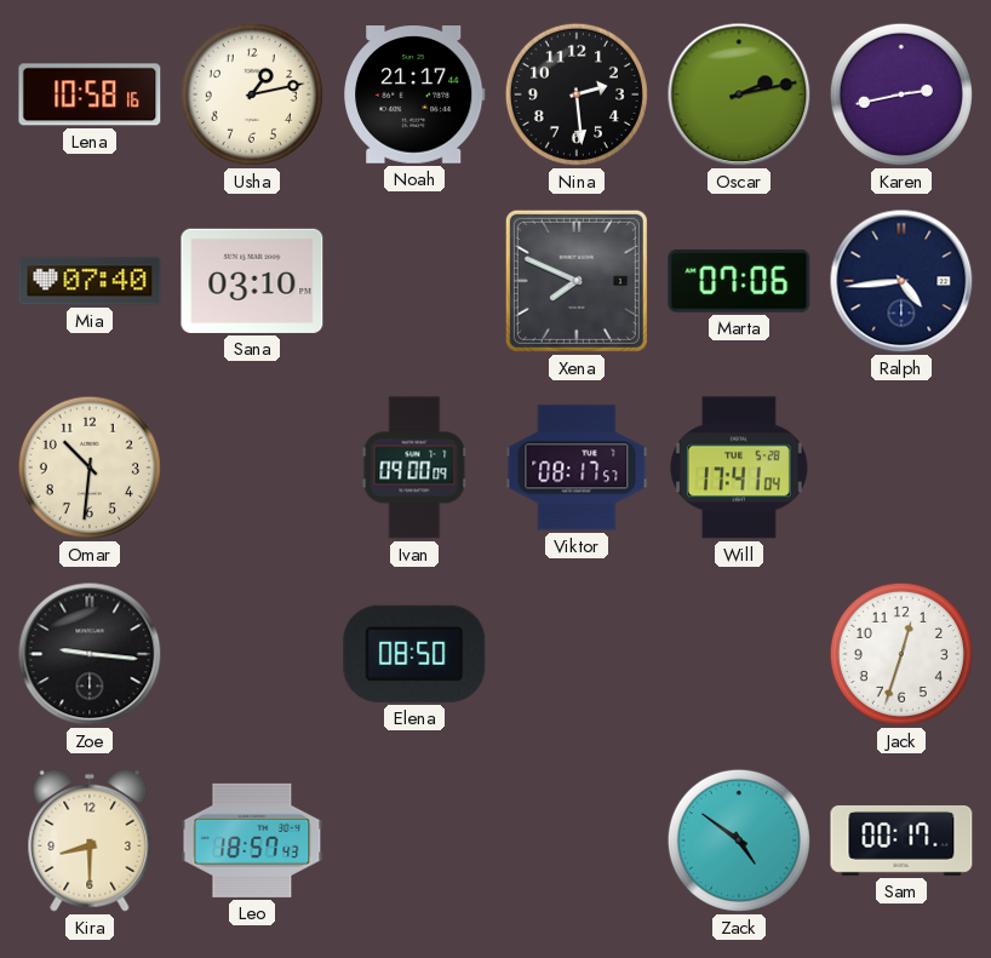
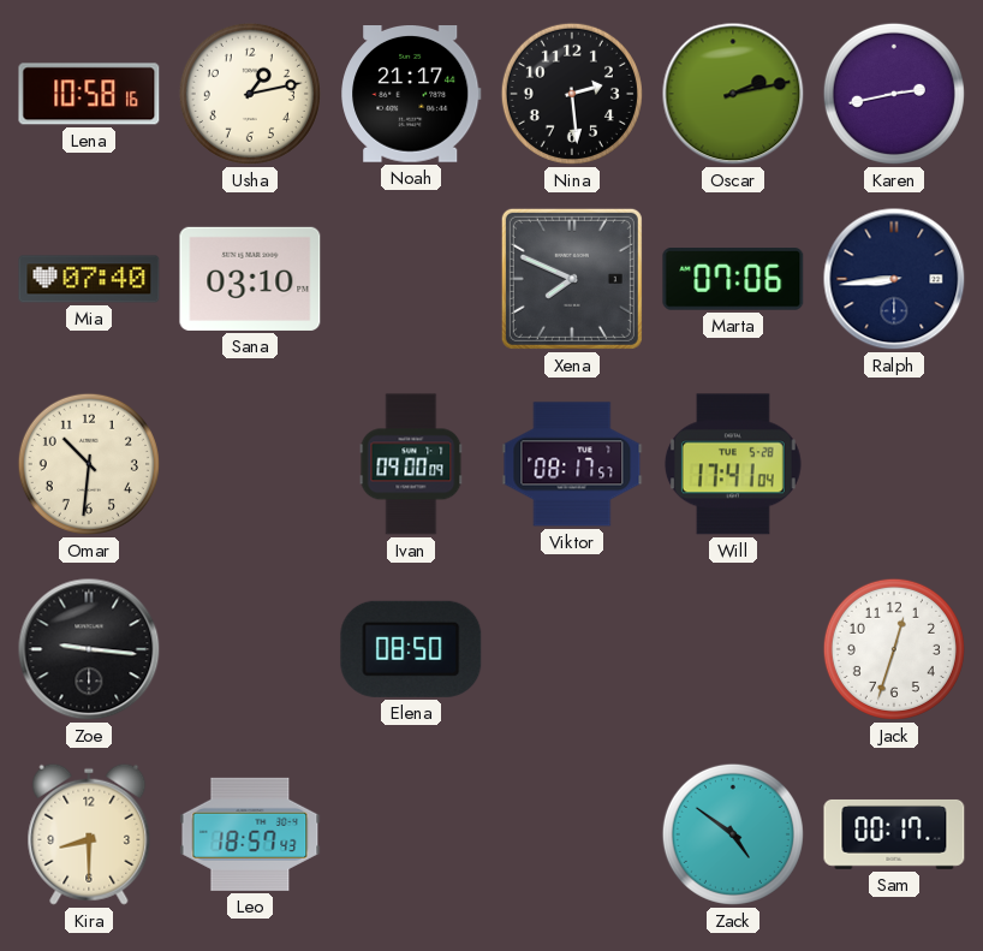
Ralph: 4:44 -> 8:44
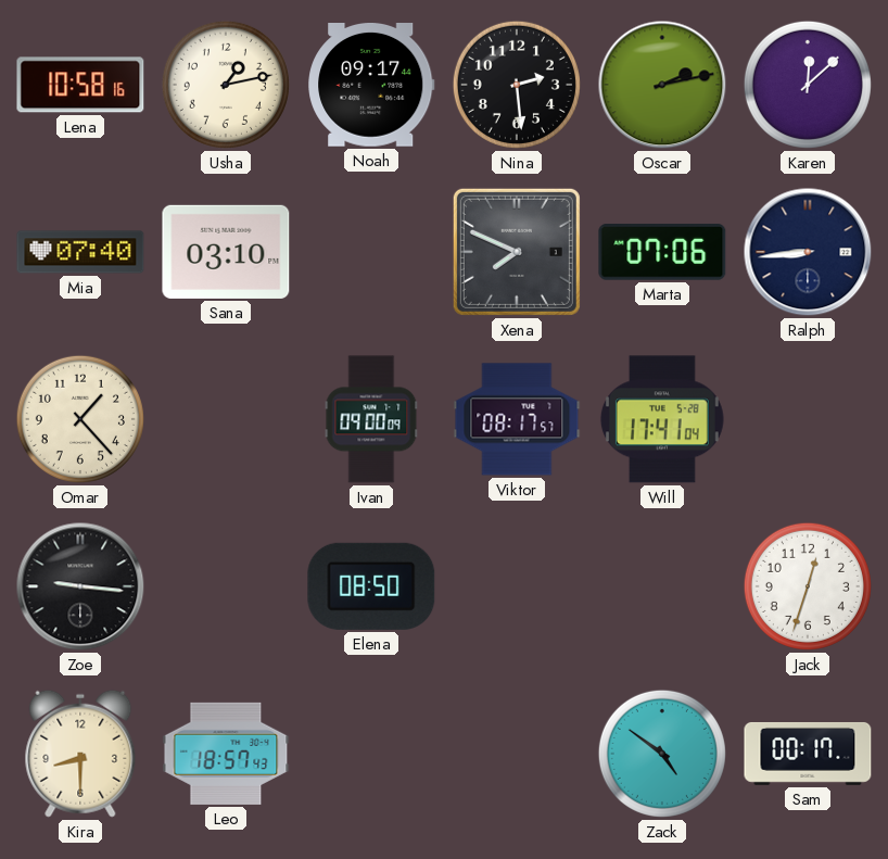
Noah: 21:17 -> 09:17
Karen: 2:43 -> 12:08
Omar: 10:31 -> 1:23
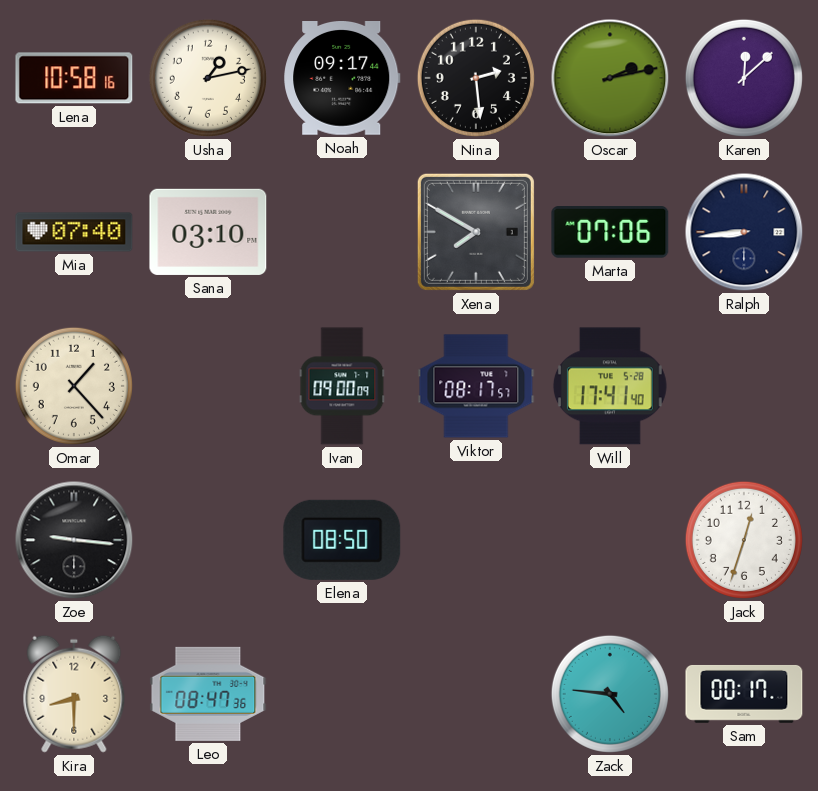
Xena: 7:49 -> 7:50
Will: 17:41:04 -> 17:41:40
Leo: 18:57 -> 08:47
Zack: 4:51 -> 4:46
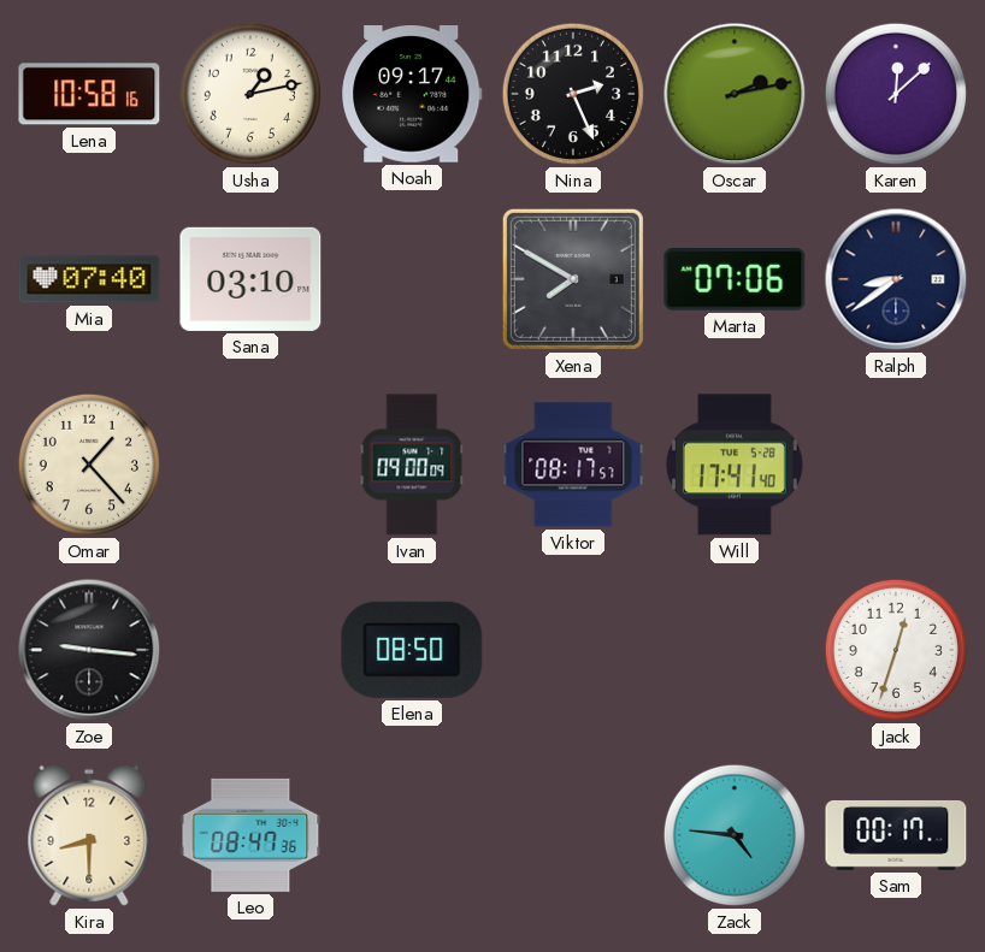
Nina: 2:29 -> 2:26
Ralph: 8:44 -> 8:39
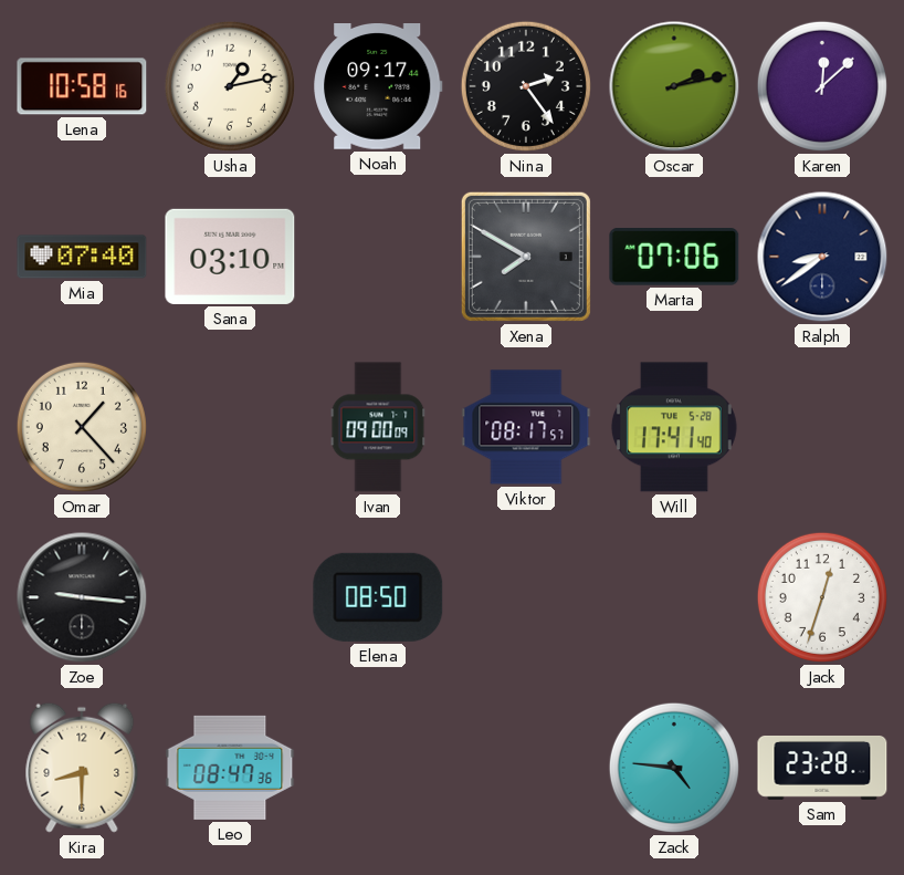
Nina: 2:26 -> 2:24
Sam: 00:17 -> 23:28
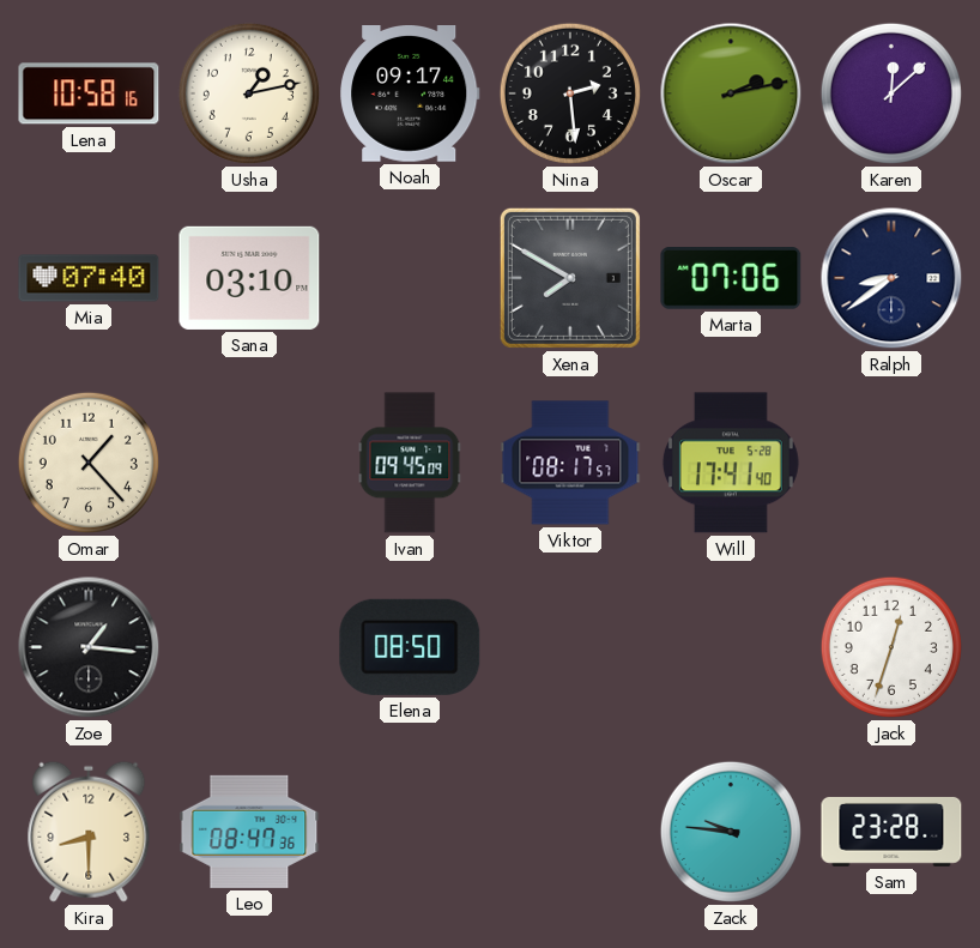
Nina: 2:24 -> 2:29
Ivan: 09:00 -> 09:45
Zoe: 9:16 -> 1:16
Zack: 4:46 -> 9:46
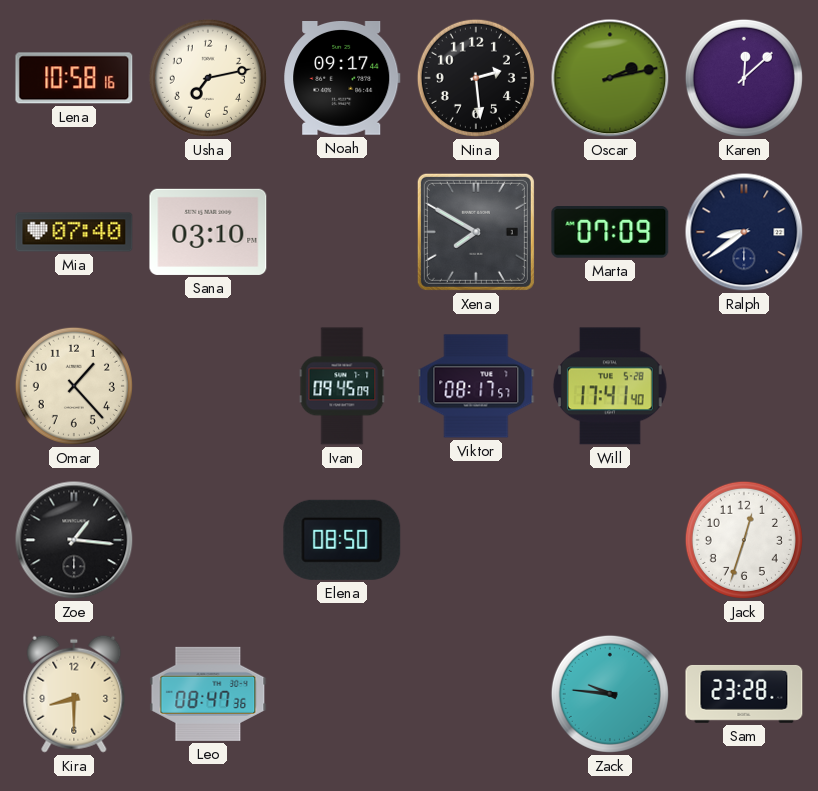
Usha: 1:13 -> 7:13
Marta: 07:06 -> 07:09
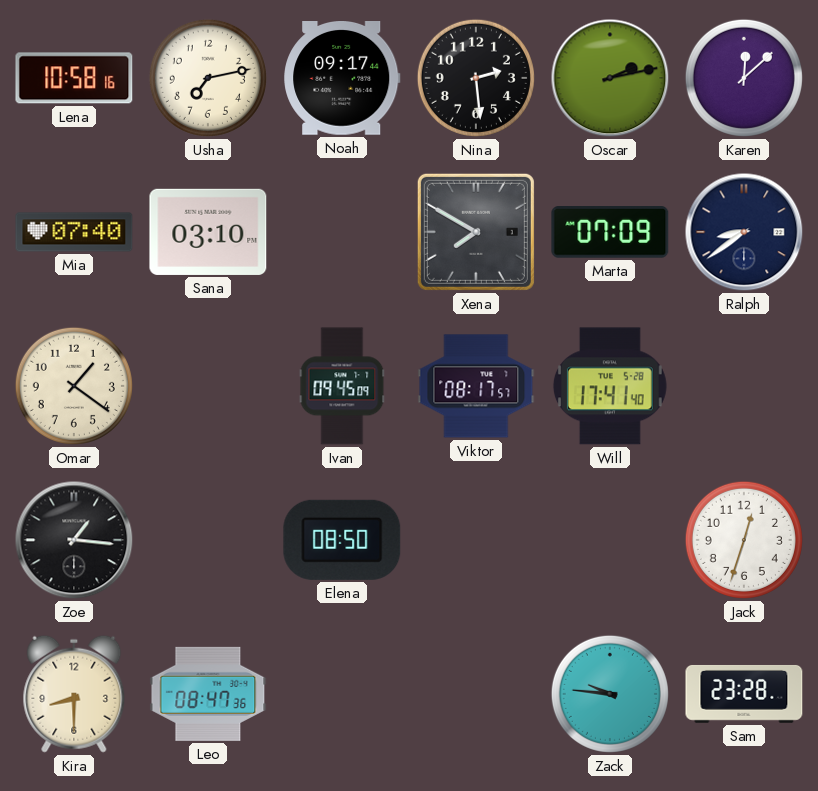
Omar: 1:23 -> 1:21
